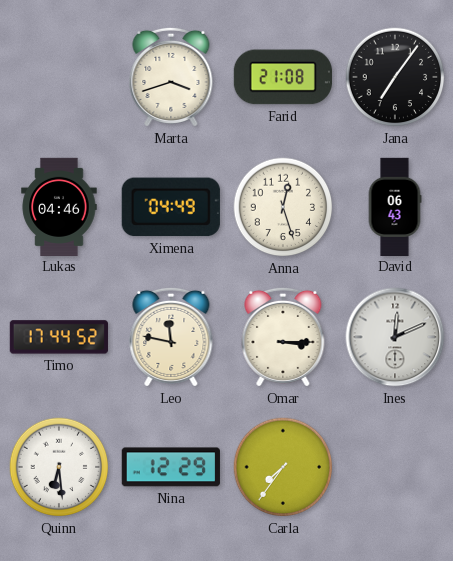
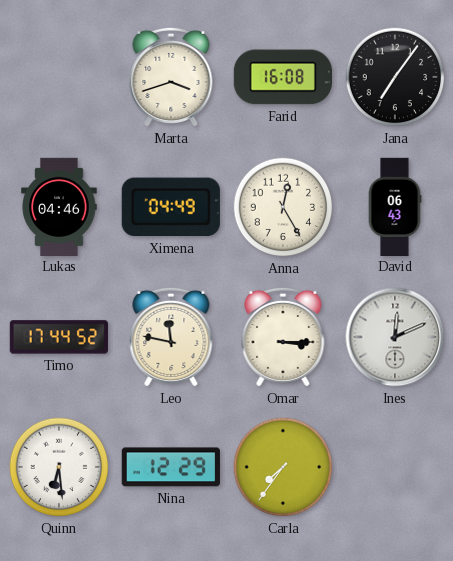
Farid: 21:08 -> 16:08
Anna: 12:27 -> 12:25
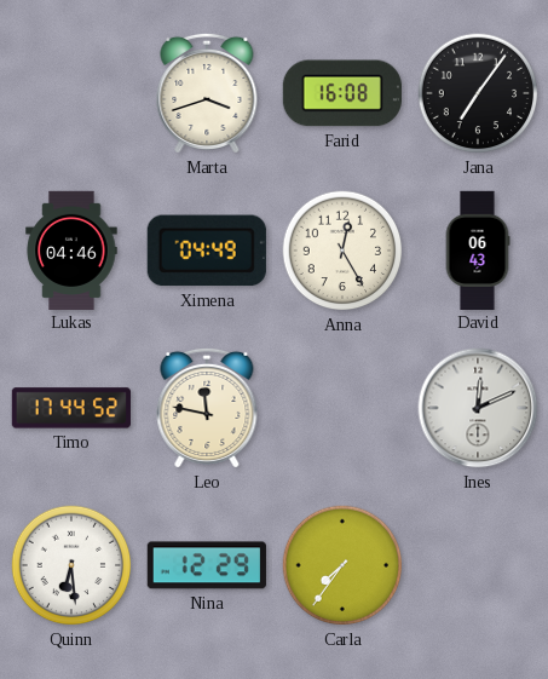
Omar: 3:15 -> none
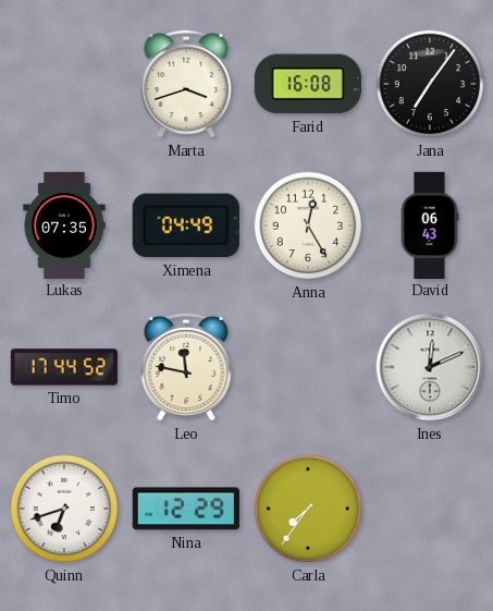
Lukas: 04:46 -> 07:35
Quinn: 6:29 -> 6:42
